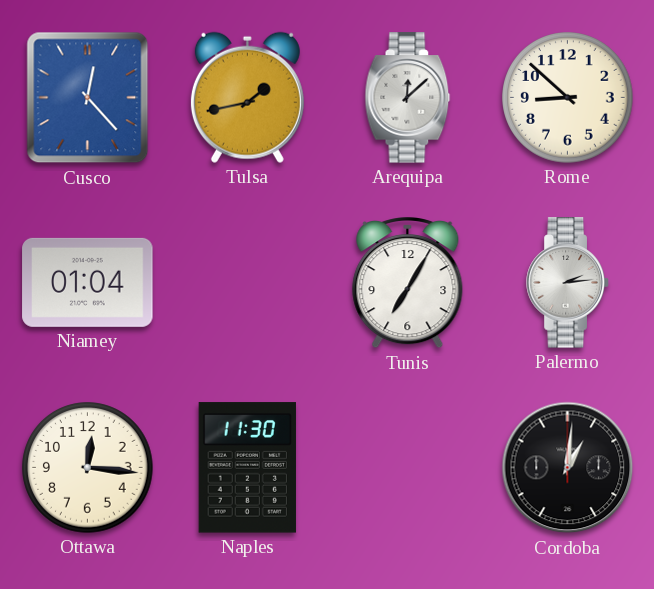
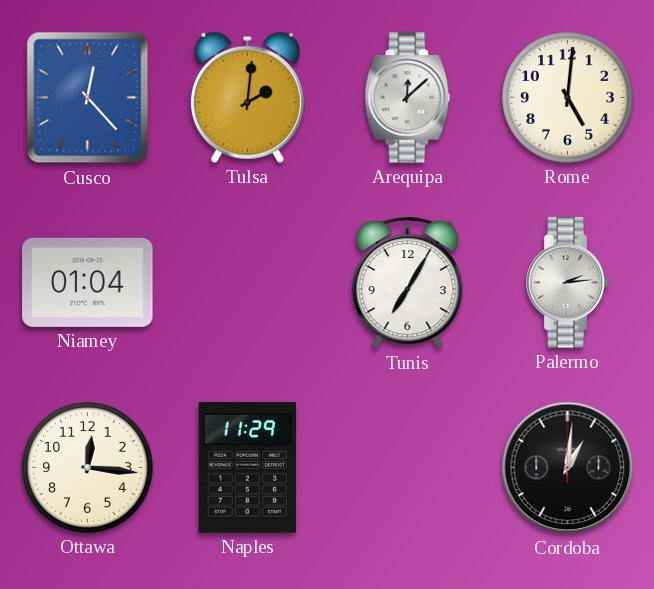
Tulsa: 1:43 -> 2:01
Rome: 8:52 -> 5:01
Naples: 11:30 -> 11:29
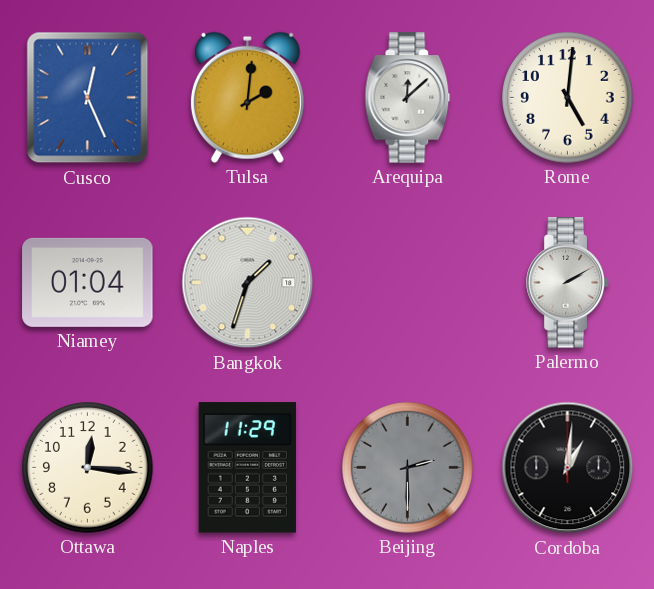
Cusco: 12:23 -> 12:26
Bangkok: none -> 1:33
Tunis: 7:05 -> none
Palermo: 2:14 -> 2:10
Beijing: none -> 2:30
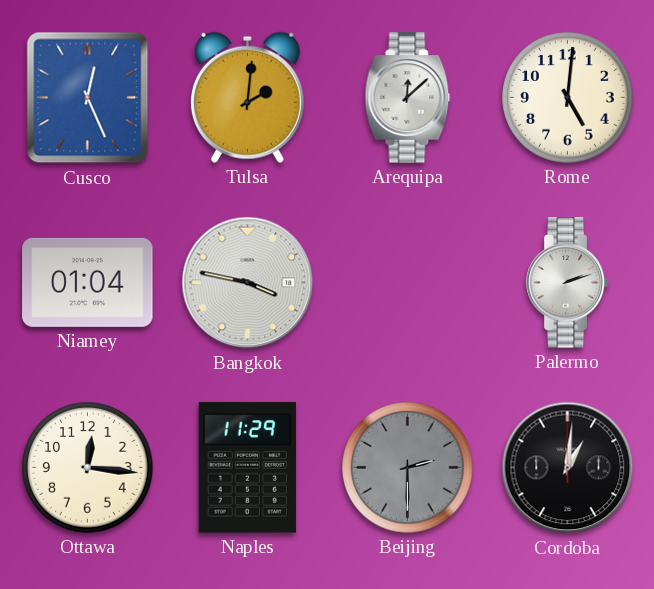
Bangkok: 1:33 -> 3:47
Palermo: 2:10 -> 2:12
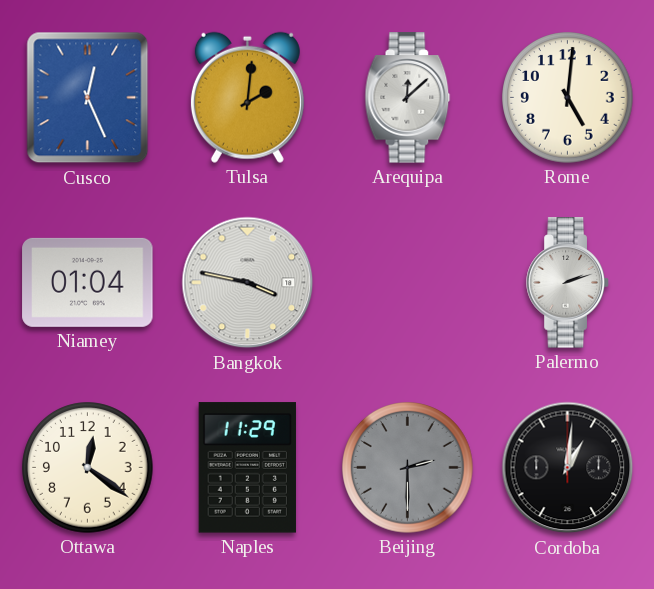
Ottawa: 12:16 -> 12:21
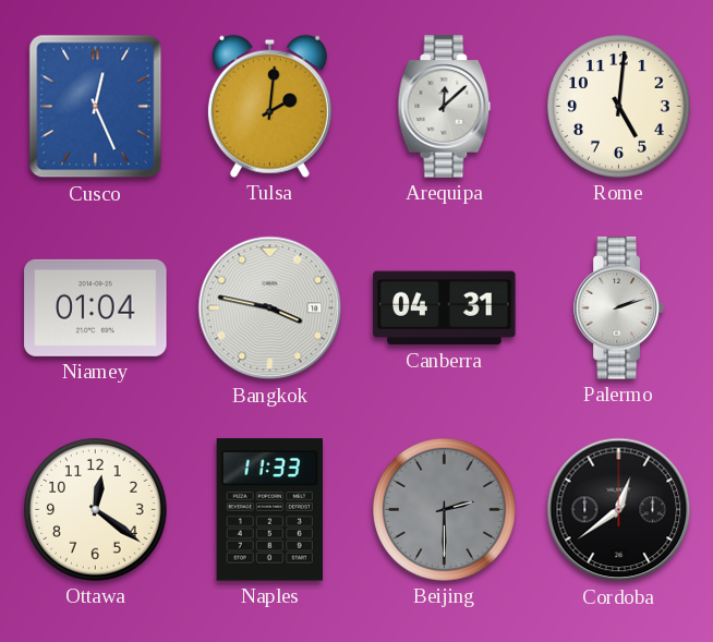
Canberra: none -> 04:31
Naples: 11:29 -> 11:33
Cordoba: 1:01 -> 12:39
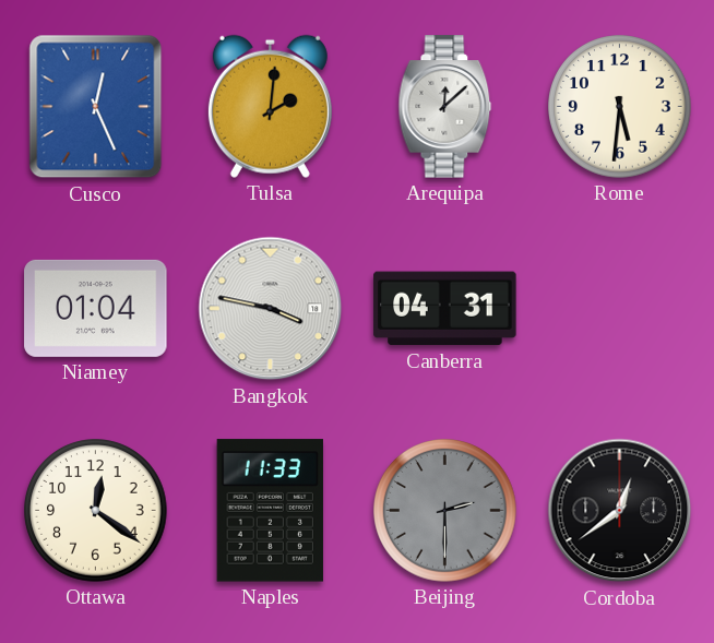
Rome: 5:01 -> 5:31
Palermo: 2:12 -> none
